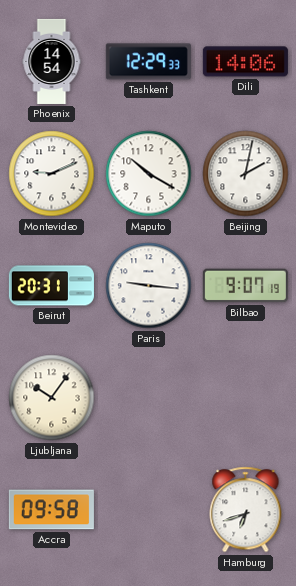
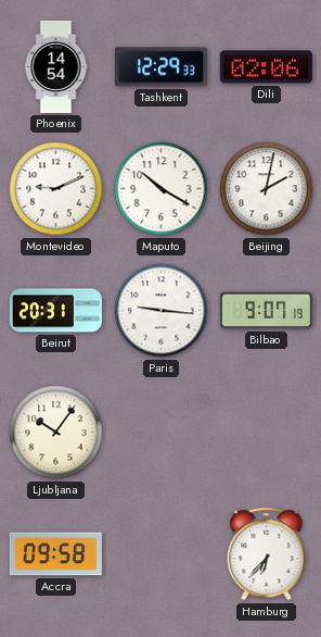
Dili: 14:06 -> 02:06
Hamburg: 6:42 -> 6:37
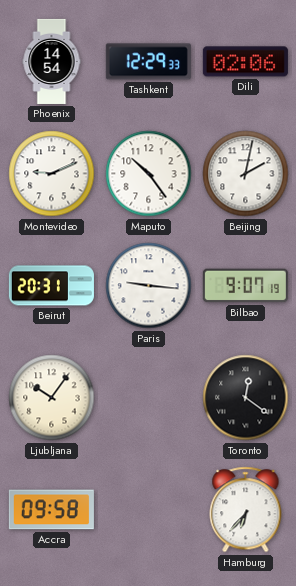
Maputo: 10:20 -> 10:24
Toronto: none -> 12:21
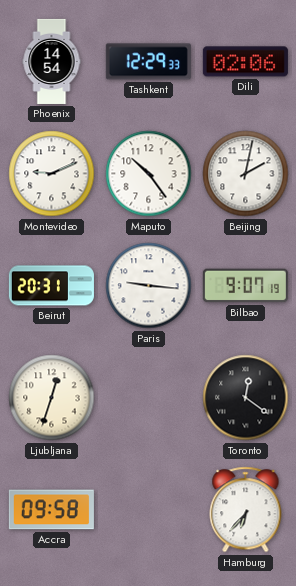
Ljubljana: 10:06 -> 12:33
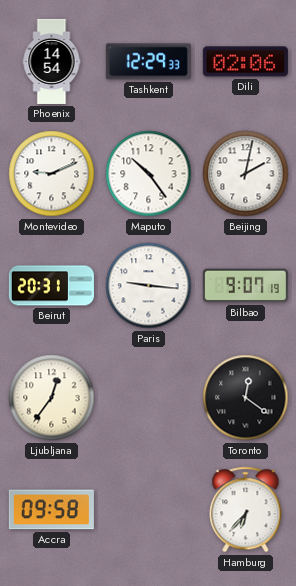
Ljubljana: 12:33 -> 12:36
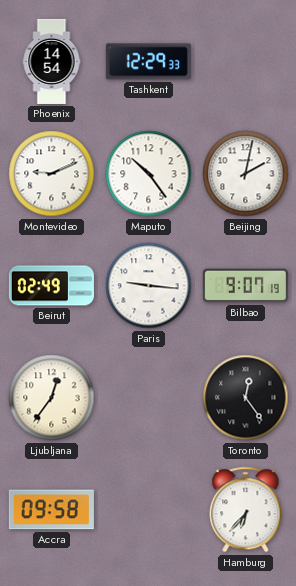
Dili: 02:06 -> none
Beirut: 20:31 -> 02:49
Toronto: 12:21 -> 12:24
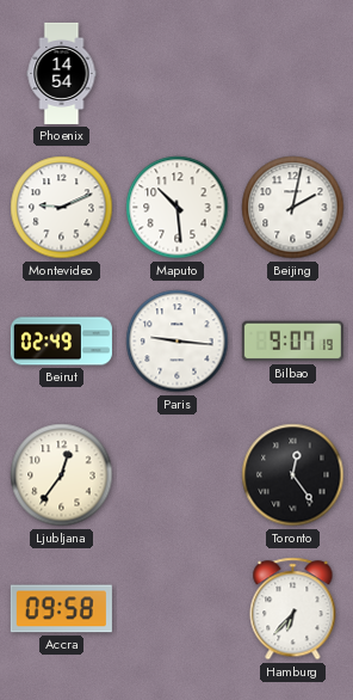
Tashkent: 12:29 -> none
Maputo: 10:24 -> 10:29
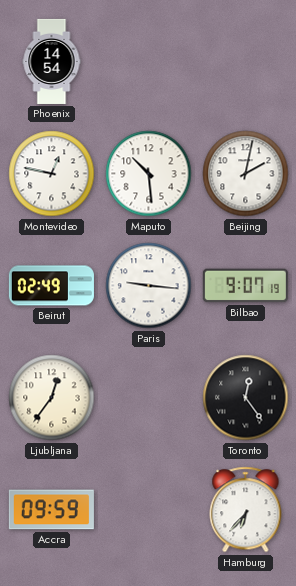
Montevideo: 9:11 -> 12:47
Accra: 09:58 -> 09:59
